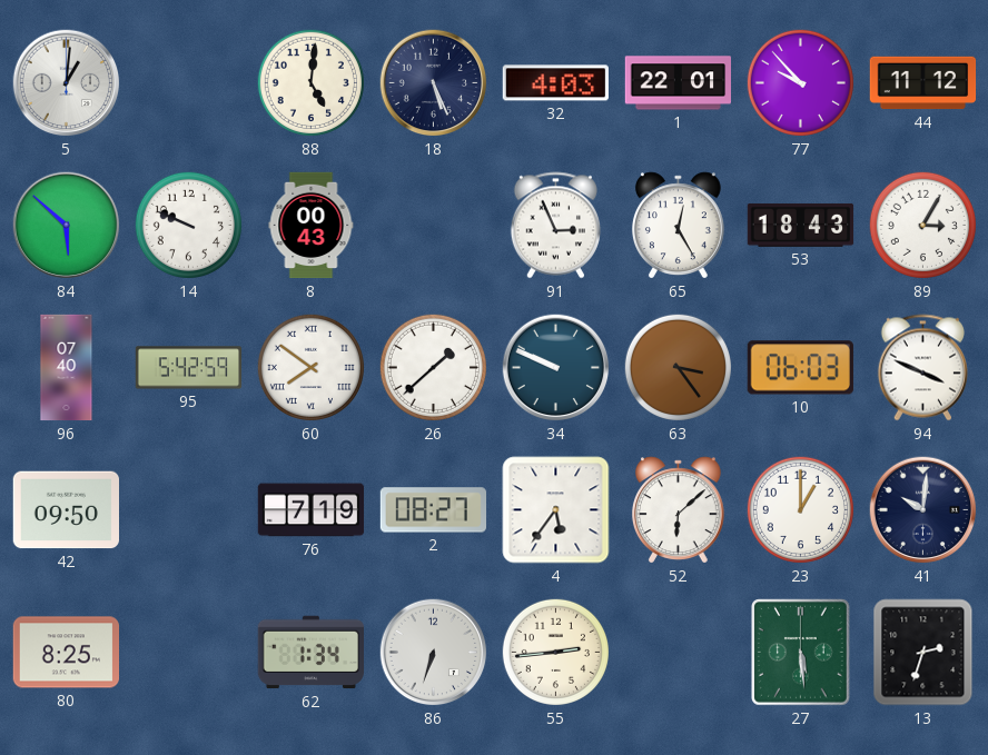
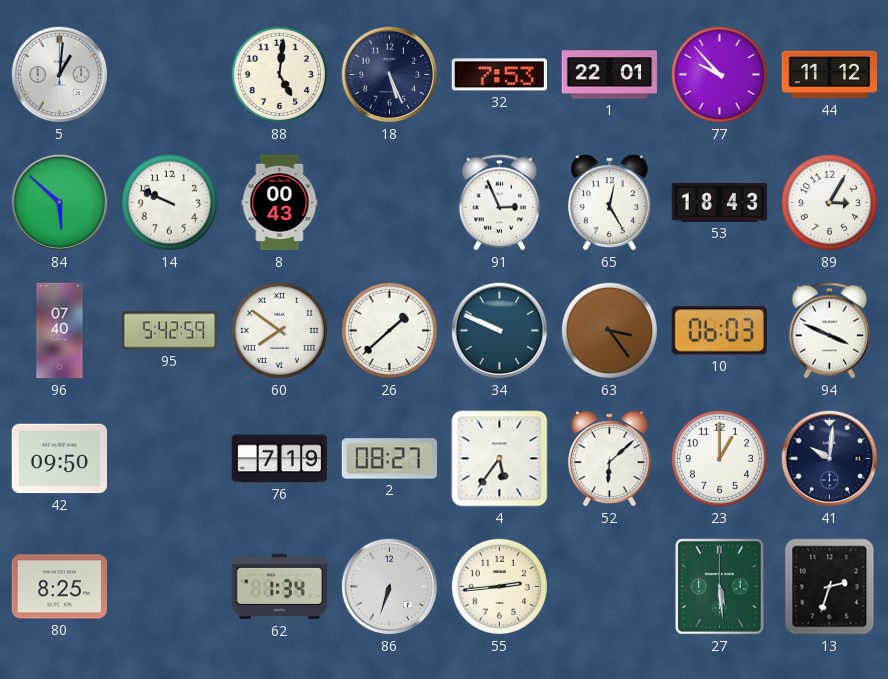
32: 4:03 -> 7:53
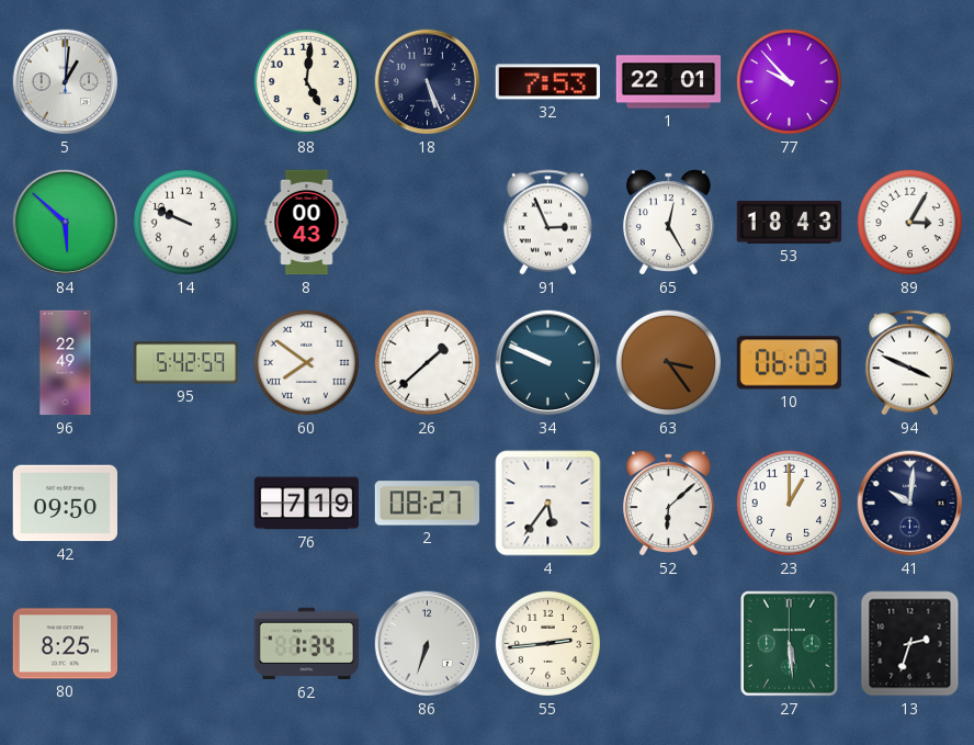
44: 11:12 -> none
96: 07:40 -> 22:49
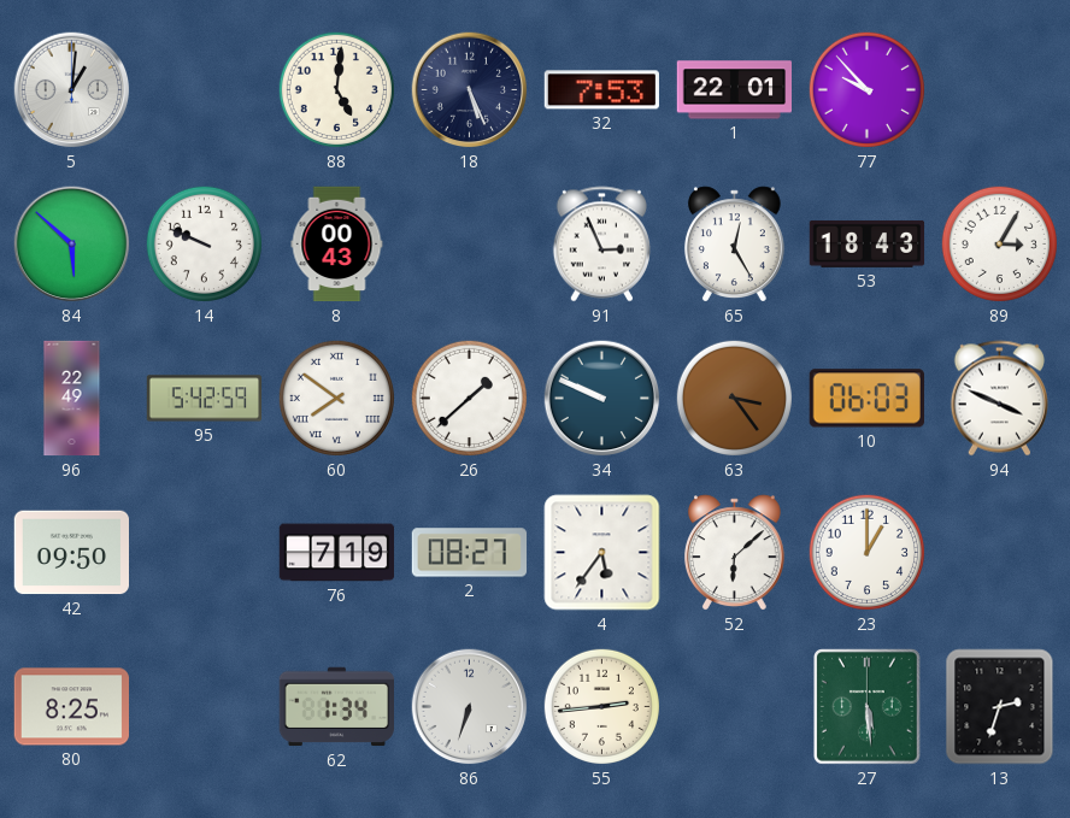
41: 10:01 -> none
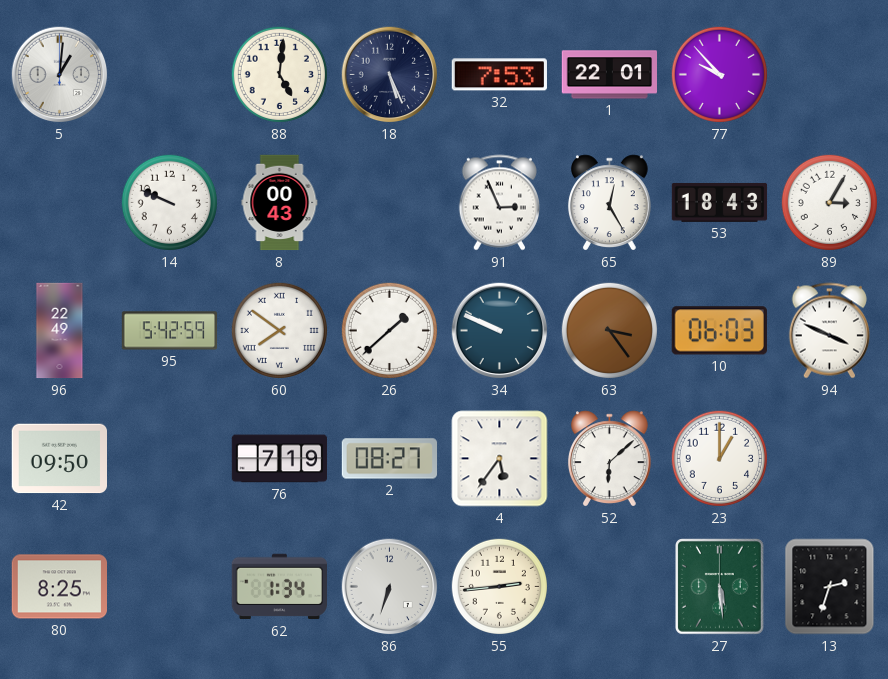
84: 5:52 -> none
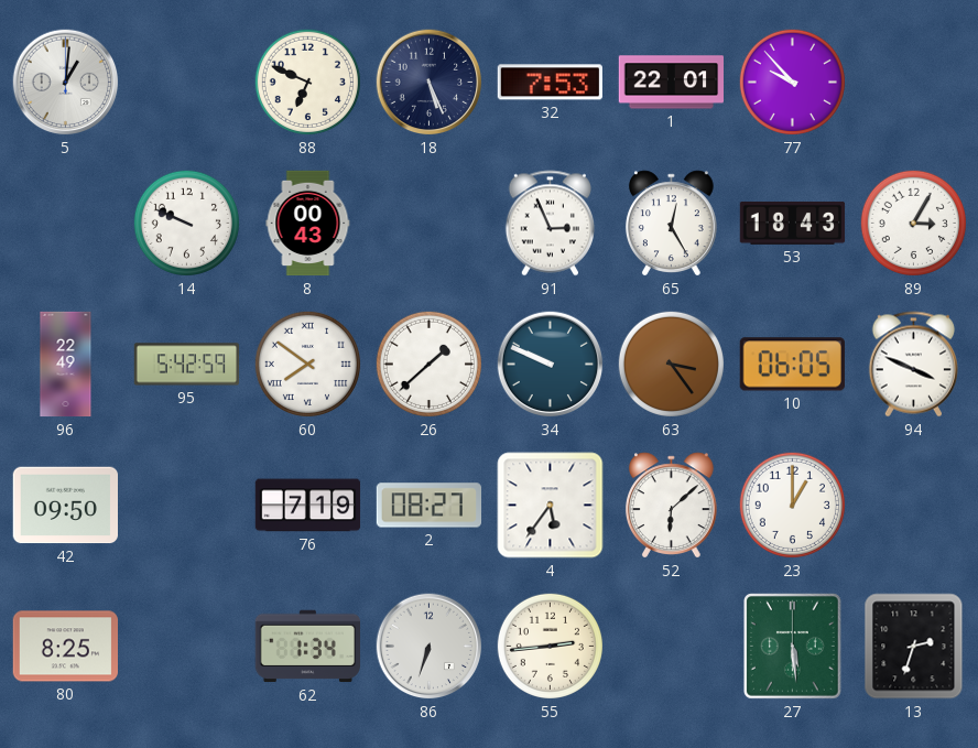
88: 5:01 -> 6:49
10: 06:03 -> 06:05
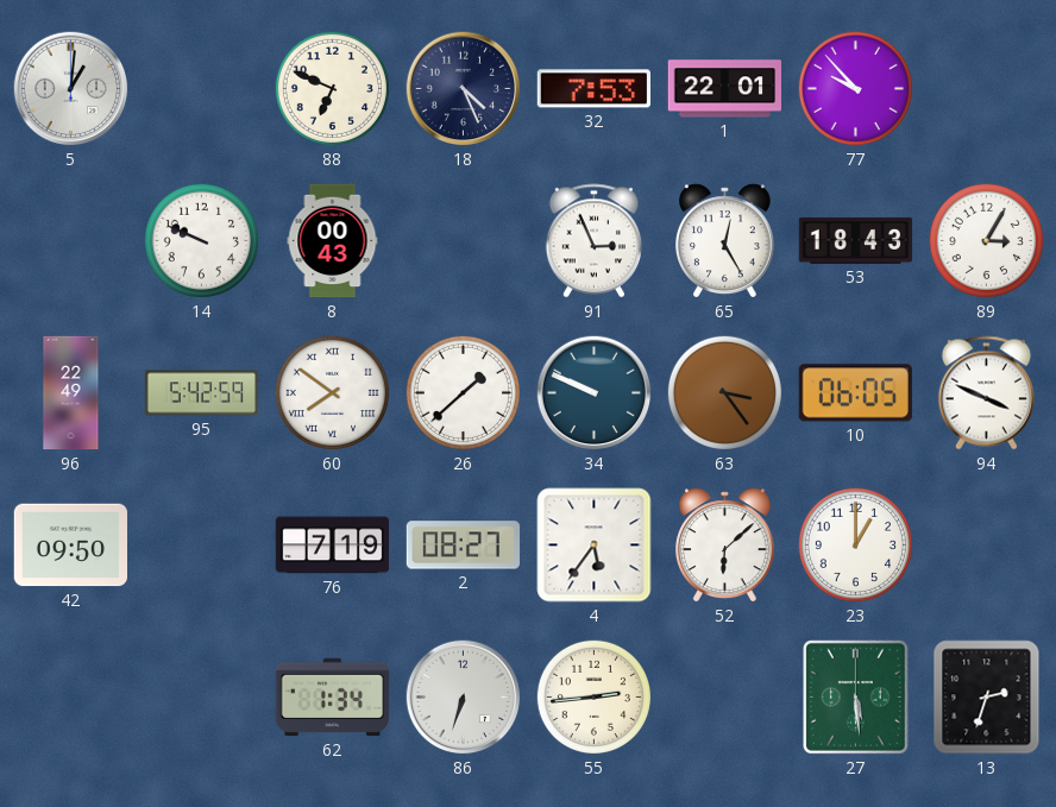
18: 5:26 -> 4:26
80: 8:25 -> none
